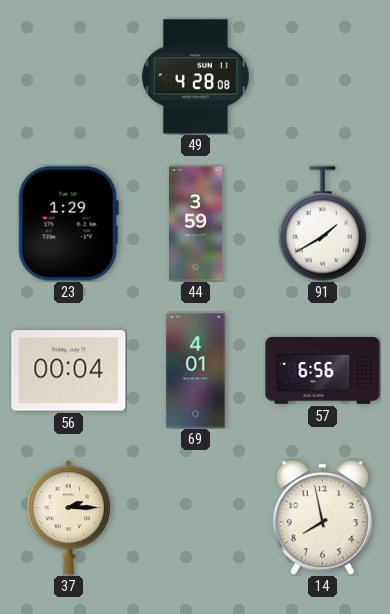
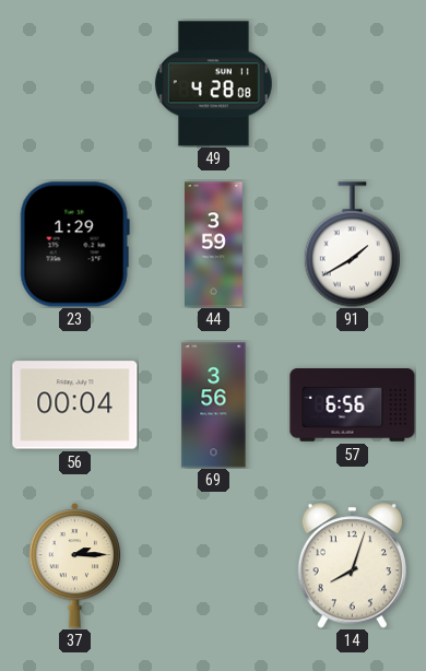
69: 4:01 -> 3:56
14: 7:58 -> 8:03
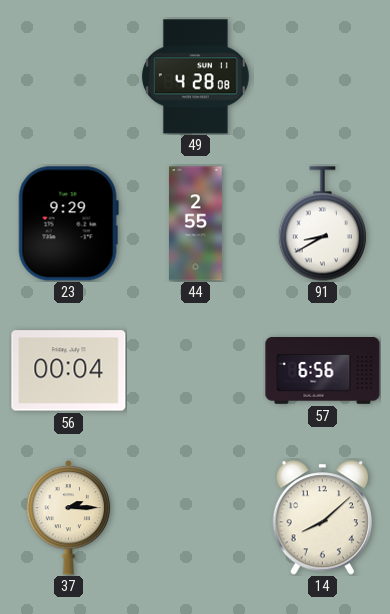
23: 1:29 -> 9:29
44: 3:59 -> 2:55
91: 1:40 -> 8:40
69: 3:56 -> none
14: 8:03 -> 8:08
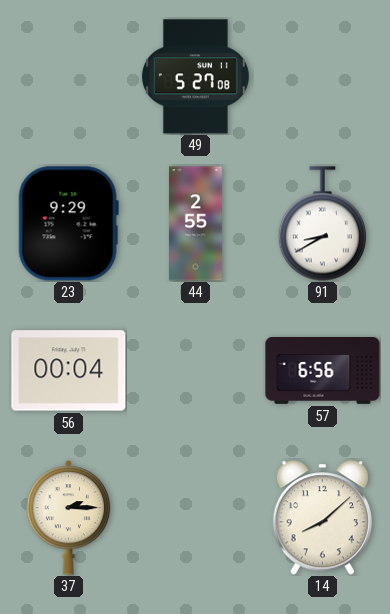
49: 4:28 -> 5:27
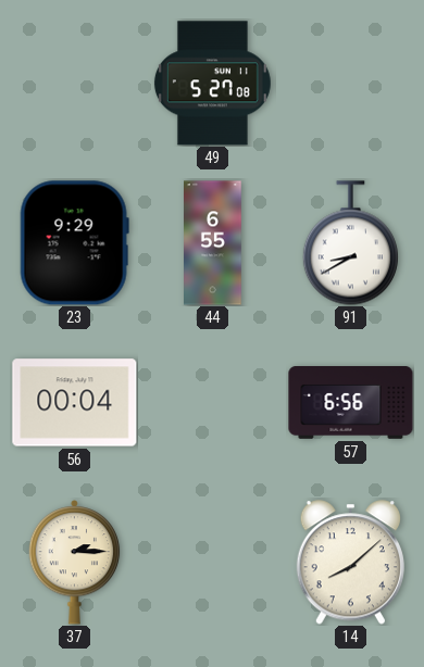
44: 2:55 -> 6:55
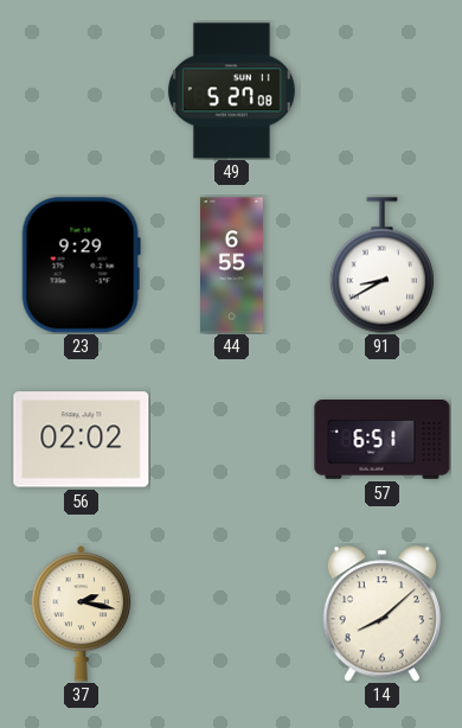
56: 00:04 -> 02:02
57: 6:56 -> 6:51
37: 2:15 -> 2:17
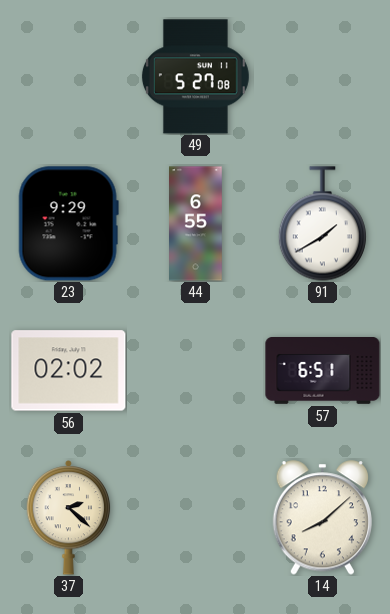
91: 8:40 -> 1:40
37: 2:17 -> 2:22
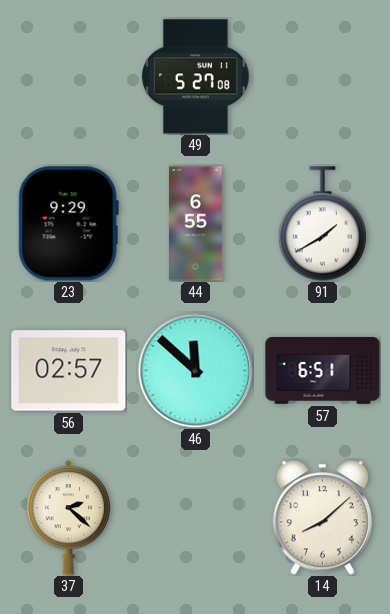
56: 02:02 -> 02:57
46: none -> 11:52
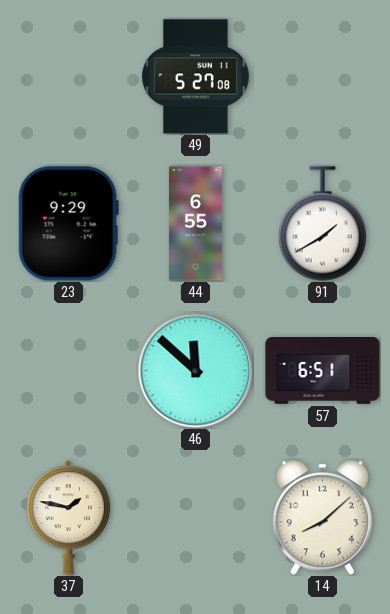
56: 02:57 -> none
37: 2:22 -> 1:47
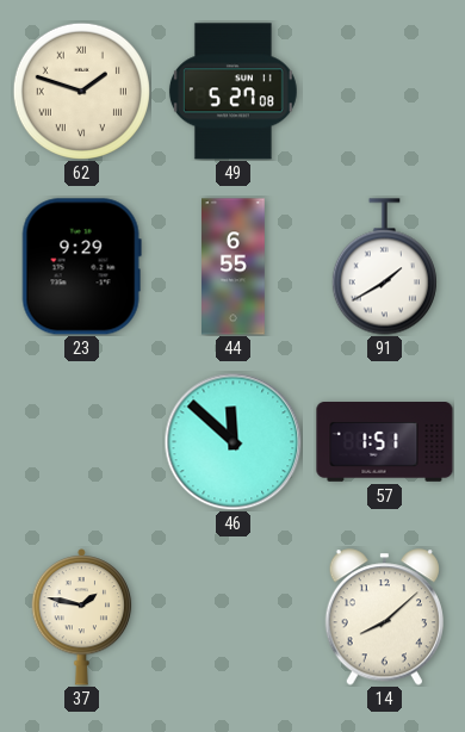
62: none -> 1:48
57: 6:51 -> 1:51
